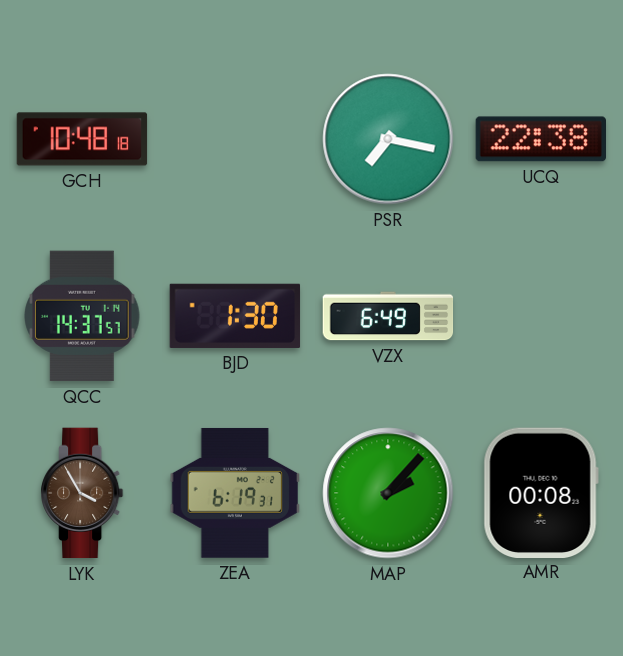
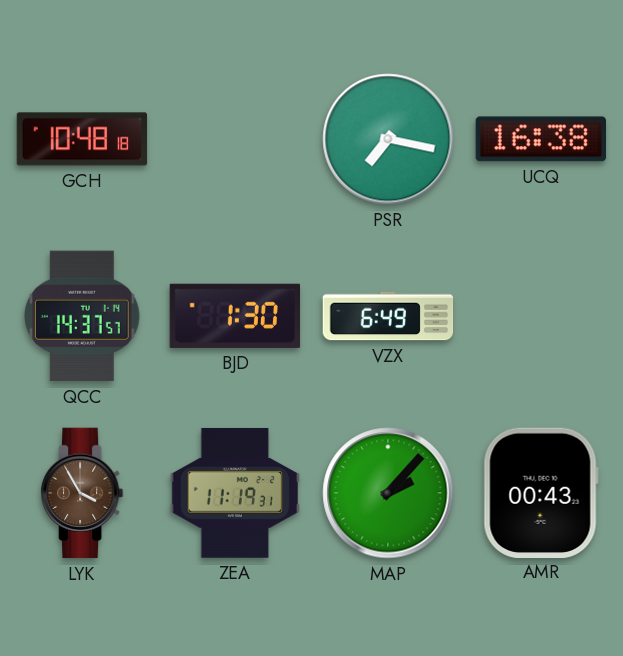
UCQ: 22:38 -> 16:38
ZEA: 6:19 -> 11:19
AMR: 00:08 -> 00:43
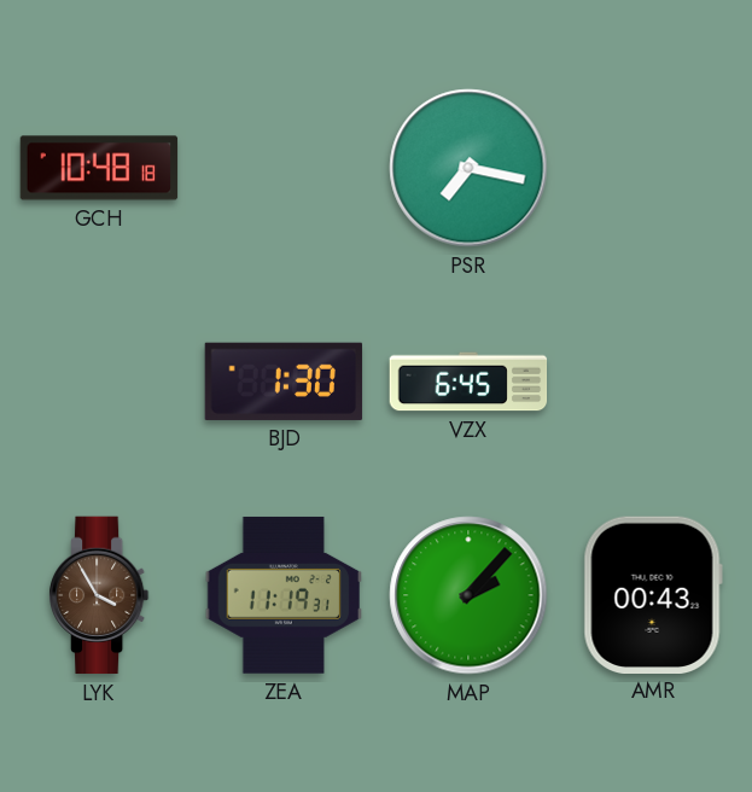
UCQ: 16:38 -> none
QCC: 14:37 -> none
VZX: 6:49 -> 6:45
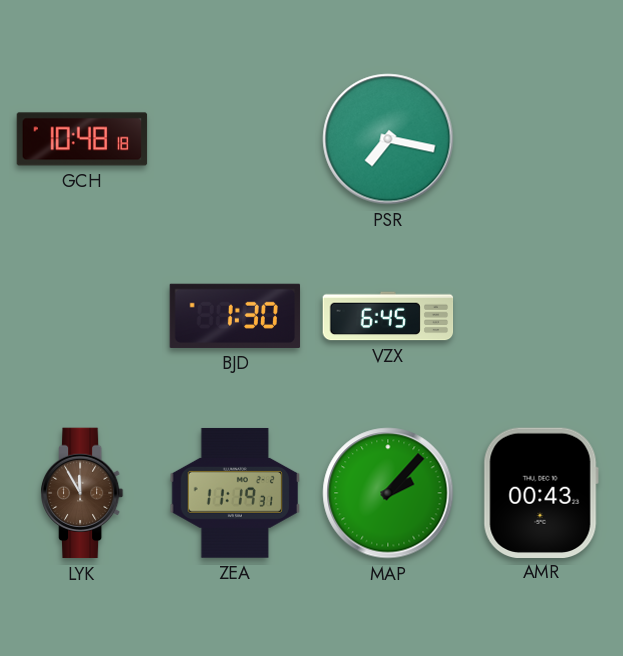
LYK: 3:55 -> 11:55
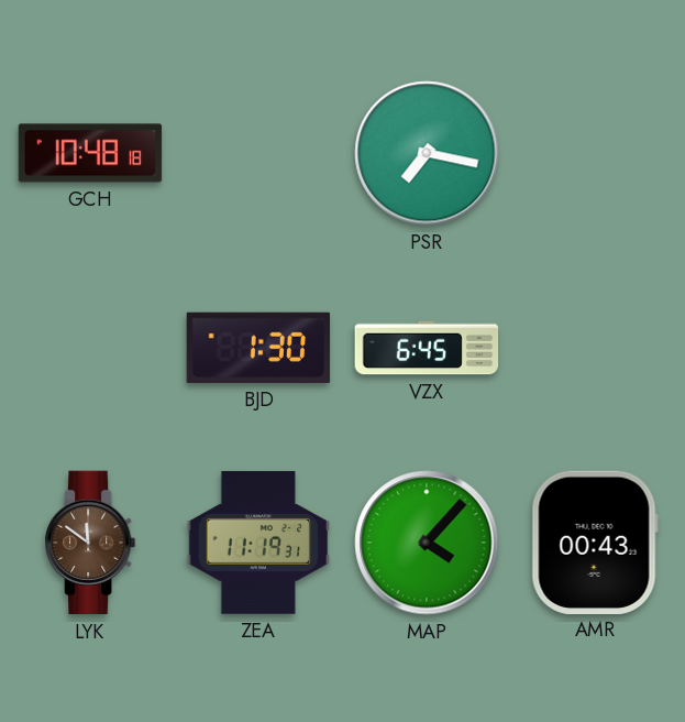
LYK: 11:55 -> 11:51
MAP: 2:07 -> 4:07
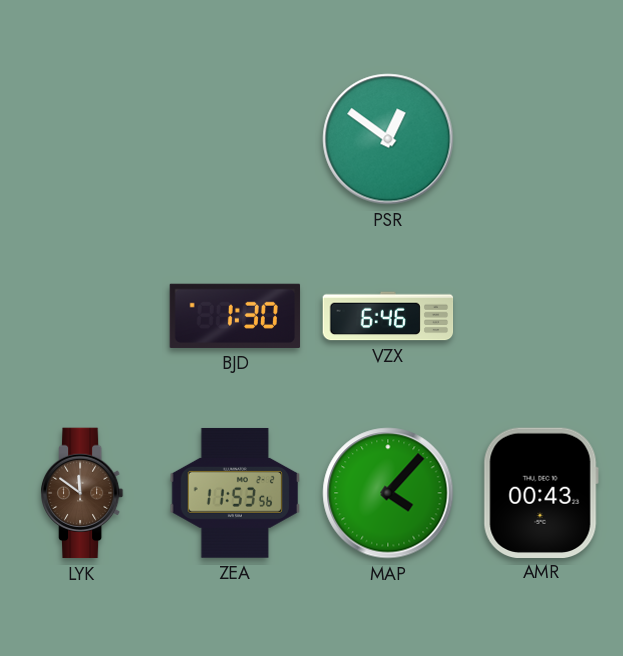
GCH: 10:48 -> none
PSR: 7:17 -> 12:51
VZX: 6:45 -> 6:46
ZEA: 11:19 -> 11:53
